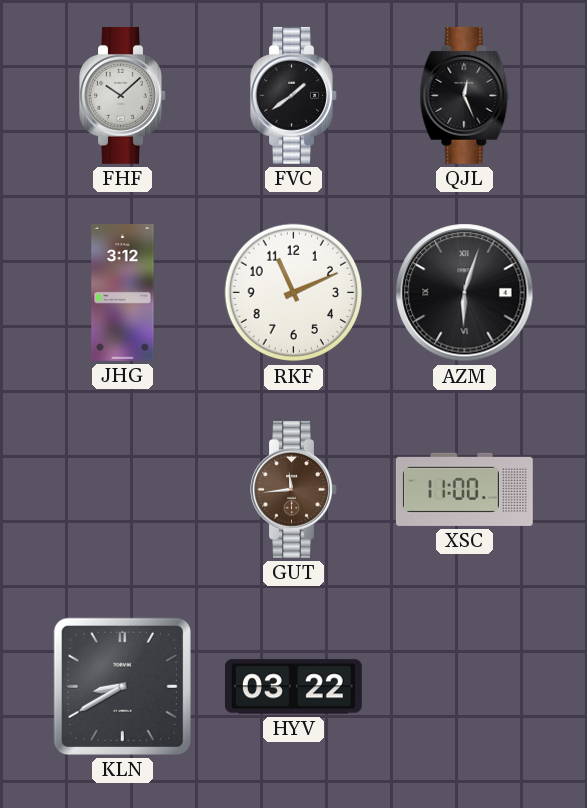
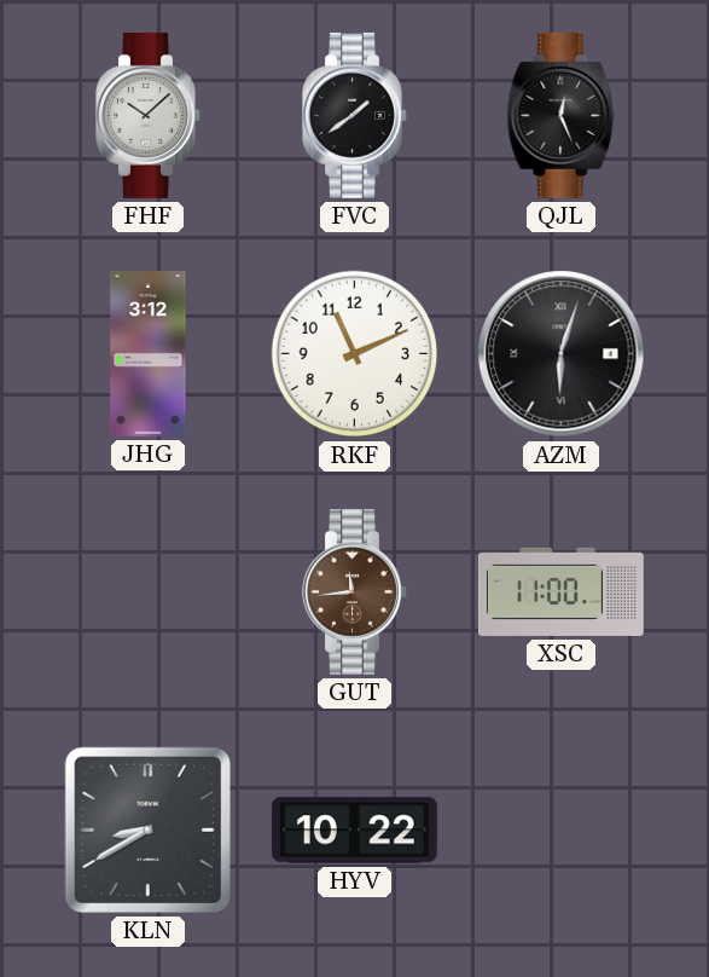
HYV: 03:22 -> 10:22
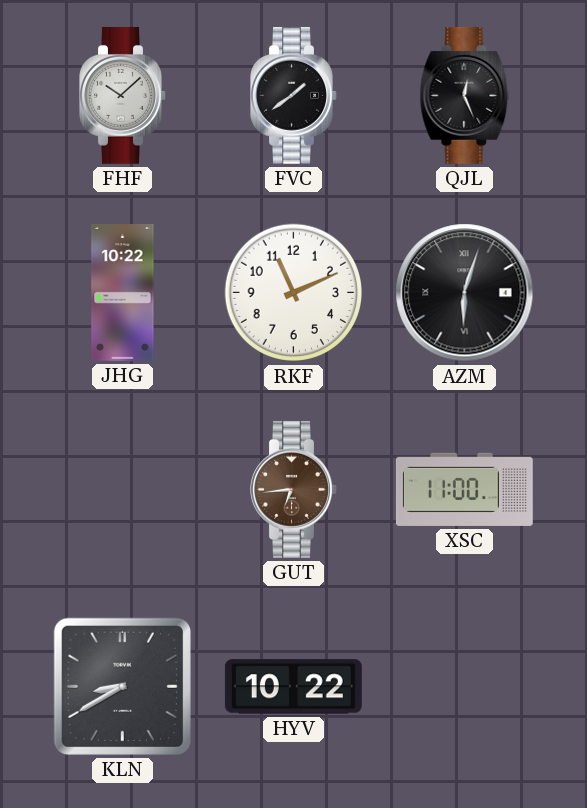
JHG: 3:12 -> 10:22
GUT: 11:44 -> 6:44
